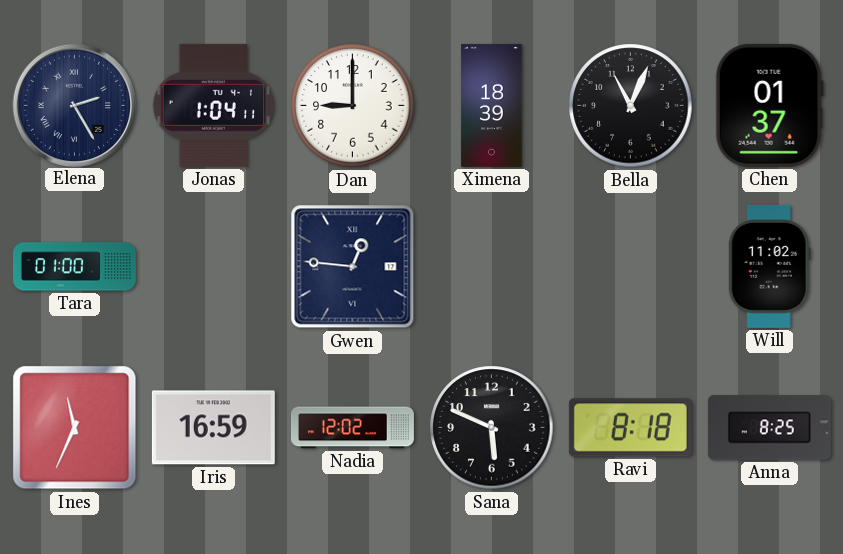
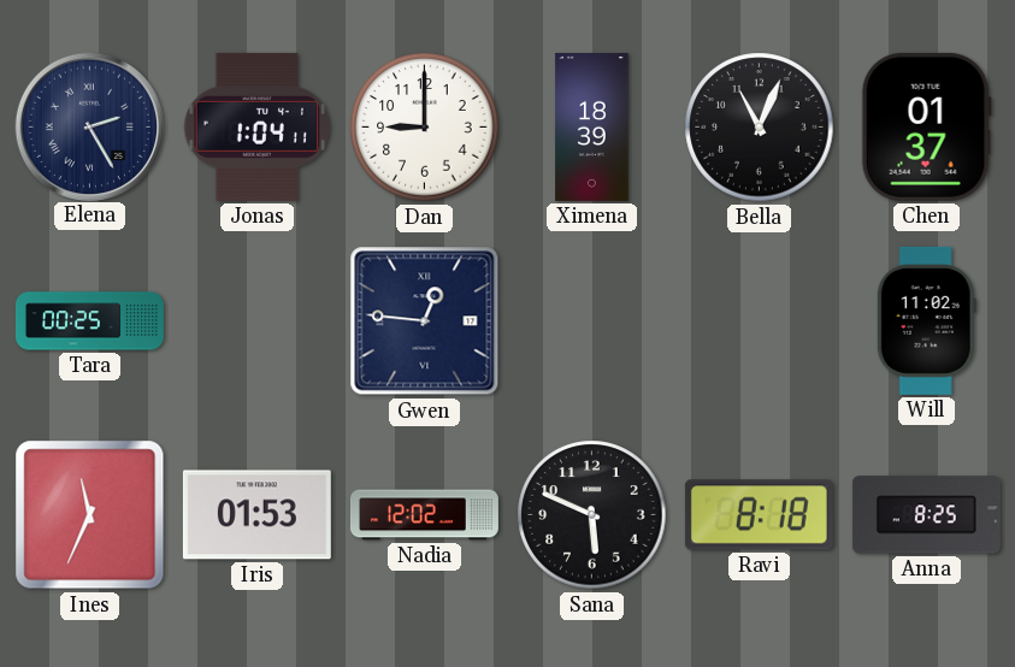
Tara: 01:00 -> 00:25
Iris: 16:59 -> 01:53
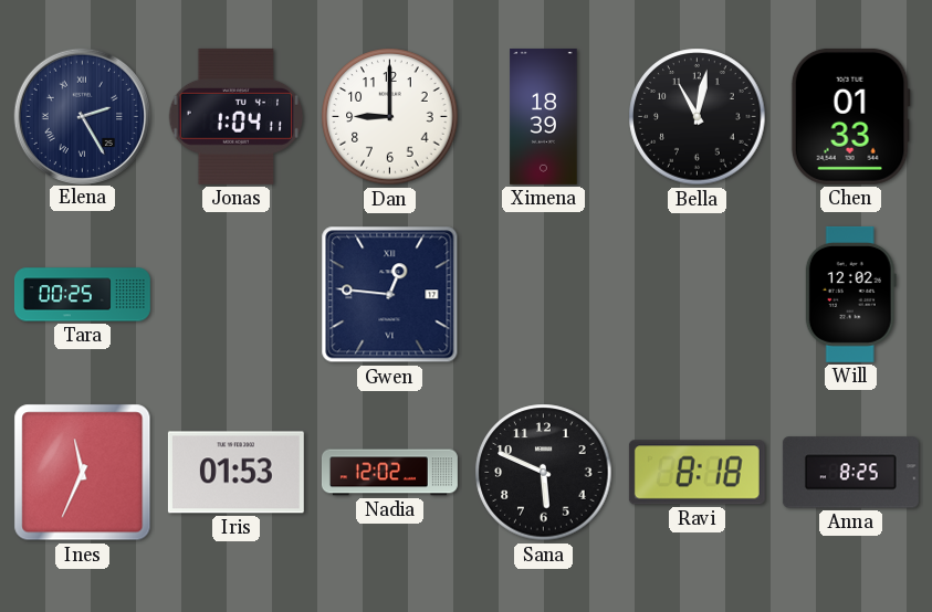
Bella: 11:04 -> 11:02
Chen: 01:37 -> 01:33
Will: 11:02 -> 12:02
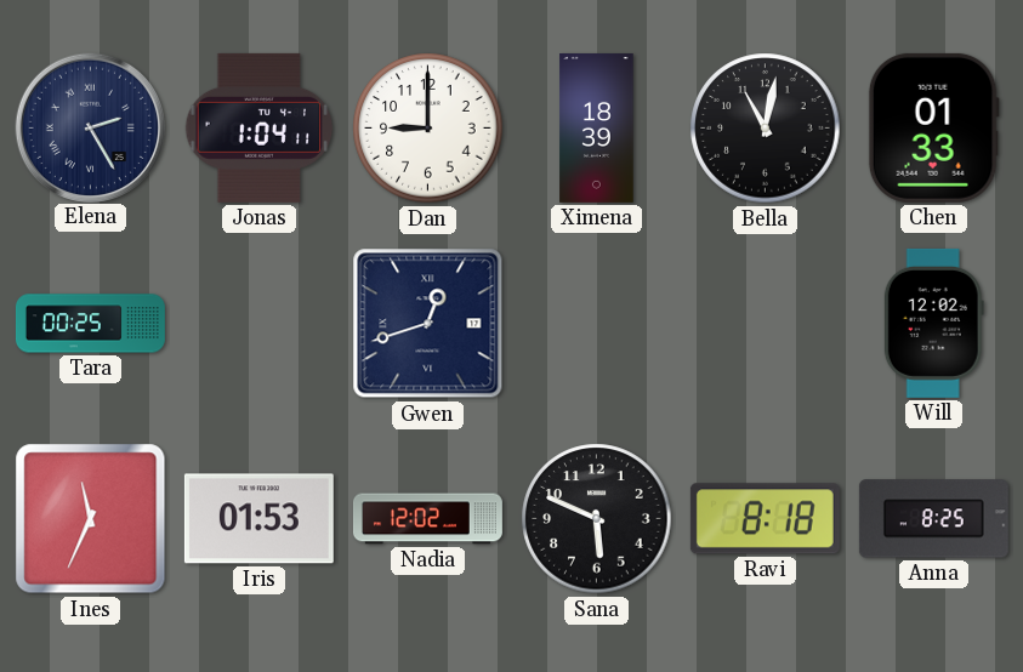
Gwen: 12:46 -> 12:42
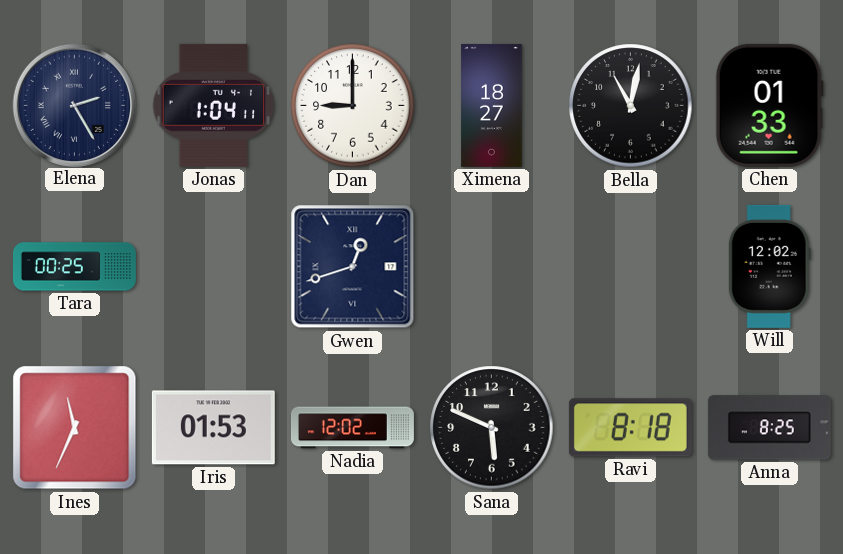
Ximena: 18:39 -> 18:27
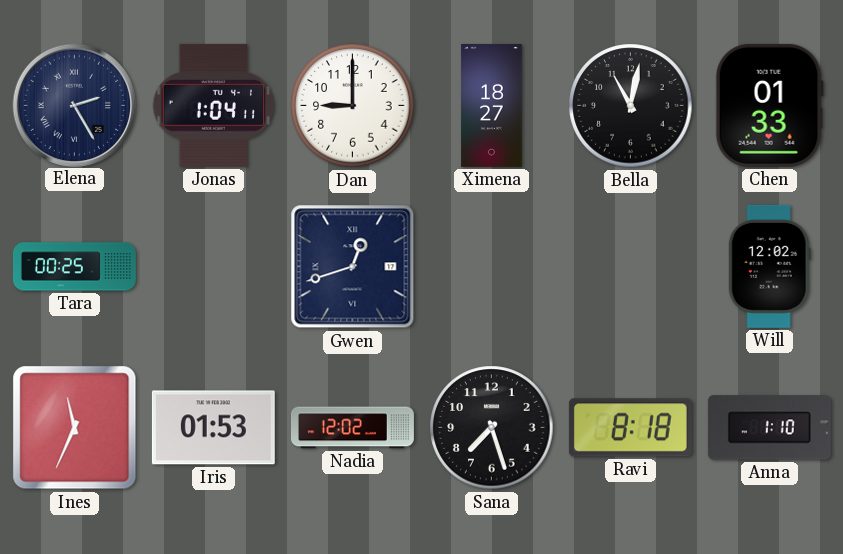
Sana: 5:49 -> 7:27
Anna: 8:25 -> 1:10
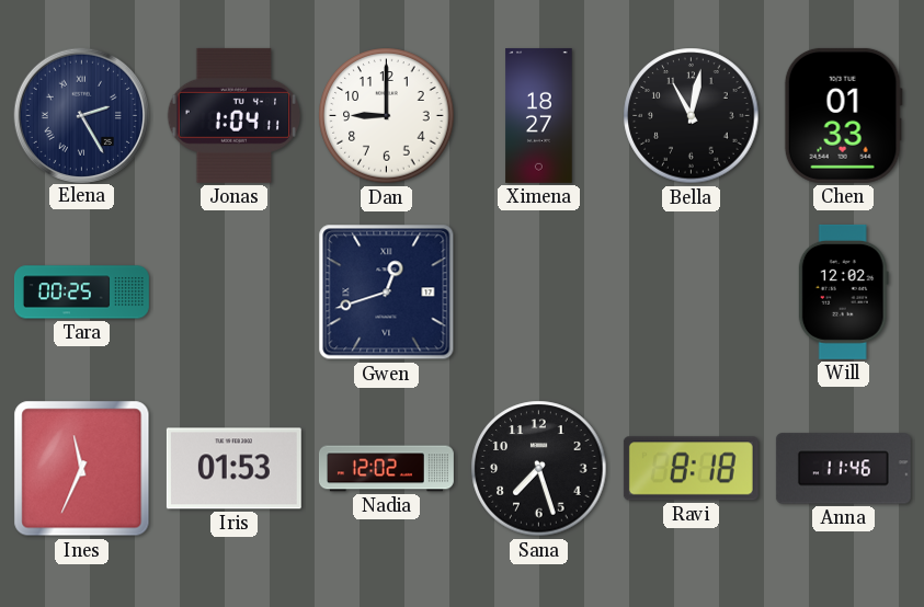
Anna: 1:10 -> 11:46
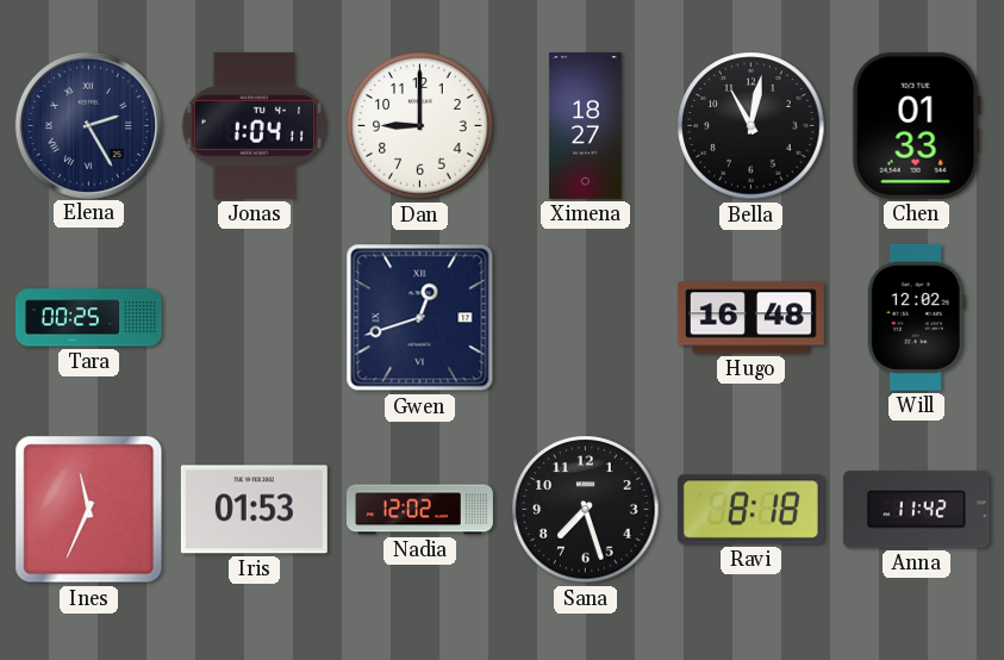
Hugo: none -> 16:48
Anna: 11:46 -> 11:42
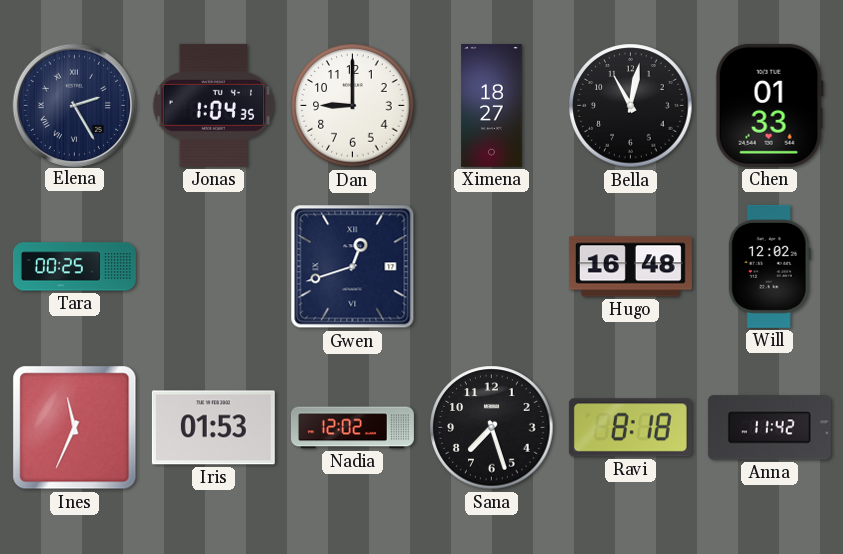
Jonas: 1:04:11 -> 1:04:35
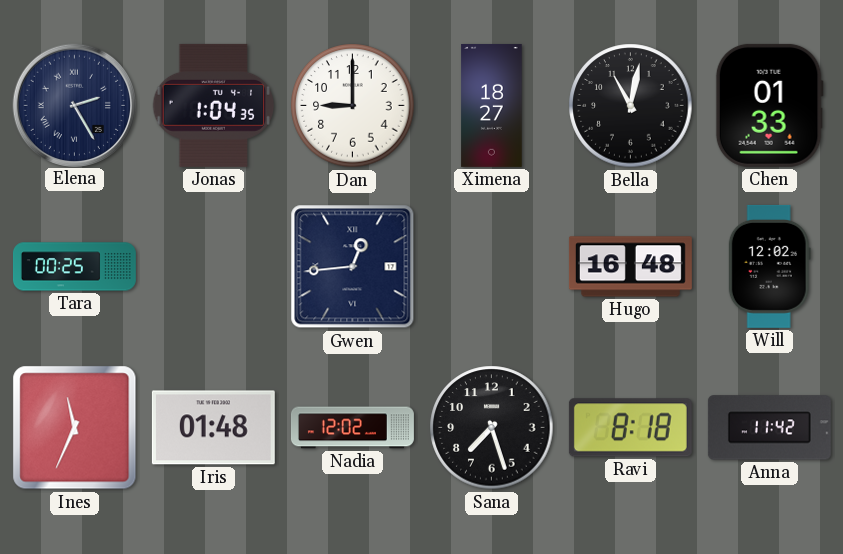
Gwen: 12:42 -> 12:44
Iris: 01:53 -> 01:48
